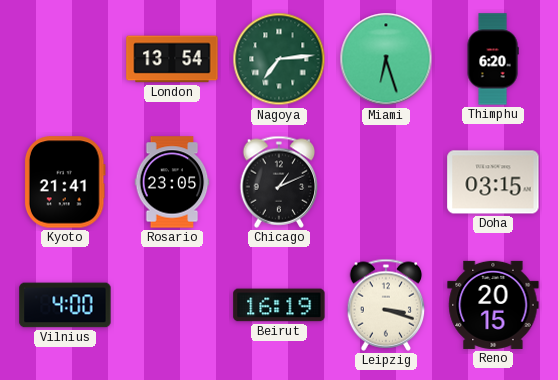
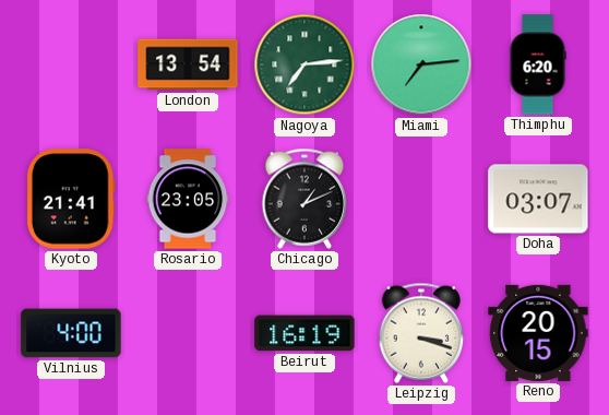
Miami: 6:27 -> 7:14
Doha: 03:15 -> 03:07
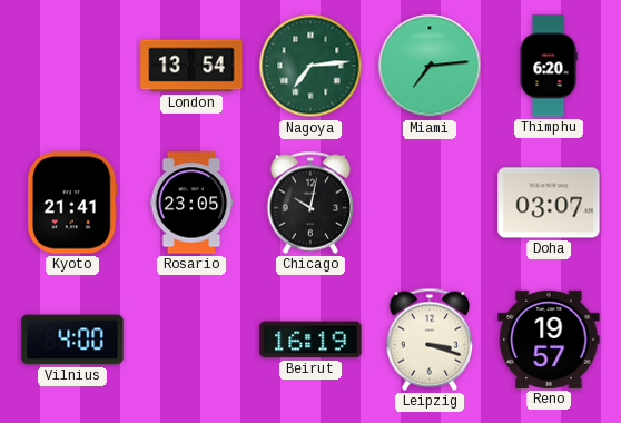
Chicago: 1:11 -> 10:02
Reno: 20:15 -> 19:57
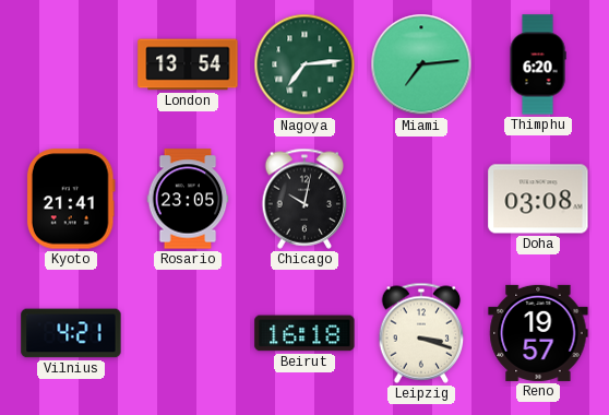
Doha: 03:07 -> 03:08
Vilnius: 4:00 -> 4:21
Beirut: 16:19 -> 16:18
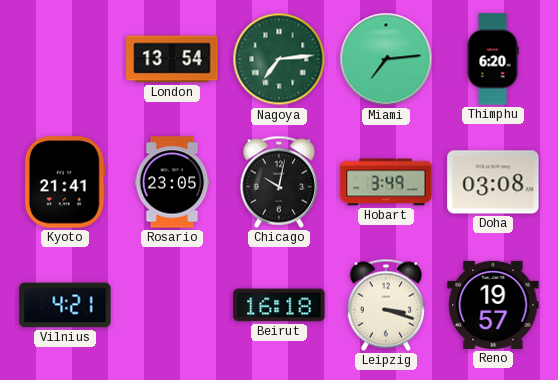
Hobart: none -> 3:49
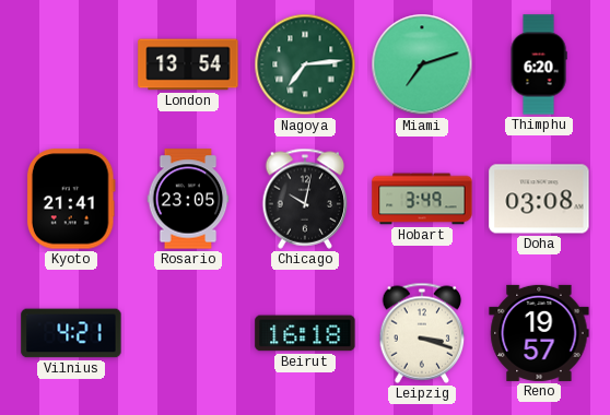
Miami: 7:14 -> 7:12
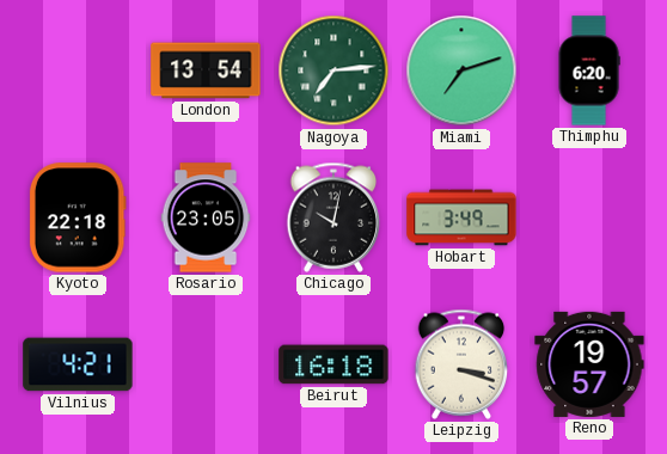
Kyoto: 21:41 -> 22:18
Doha: 03:08 -> none
